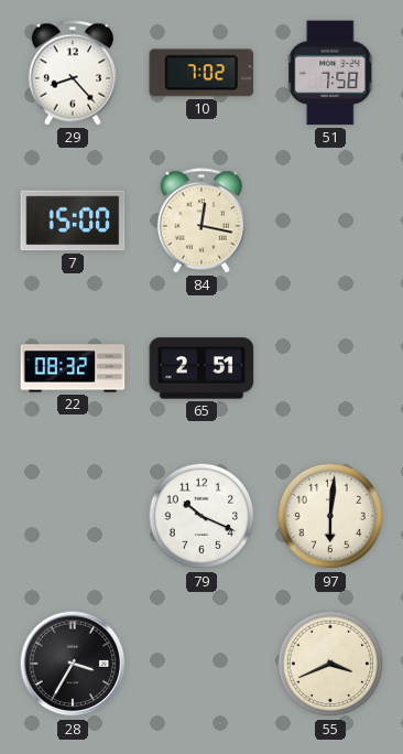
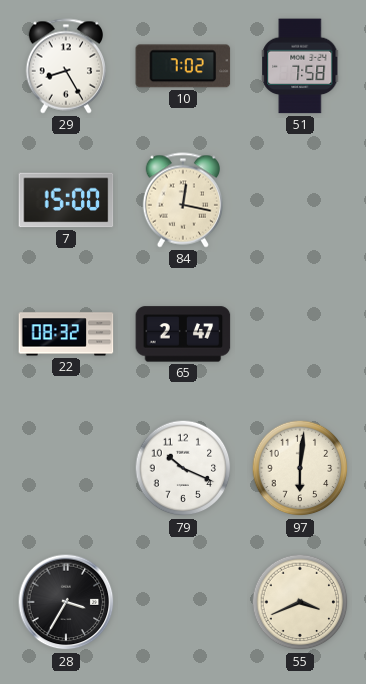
29: 8:23 -> 8:25
65: 2:51 -> 2:47
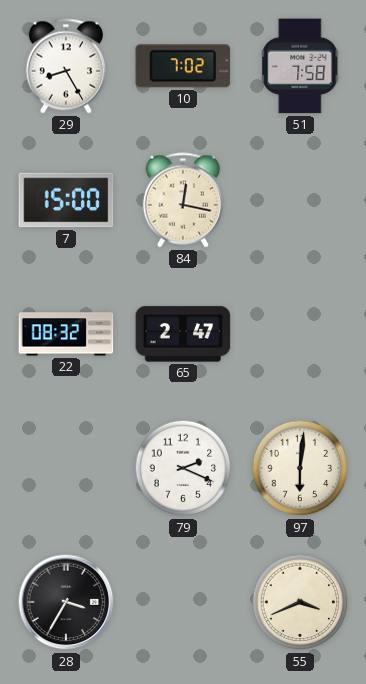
79: 10:19 -> 2:19
